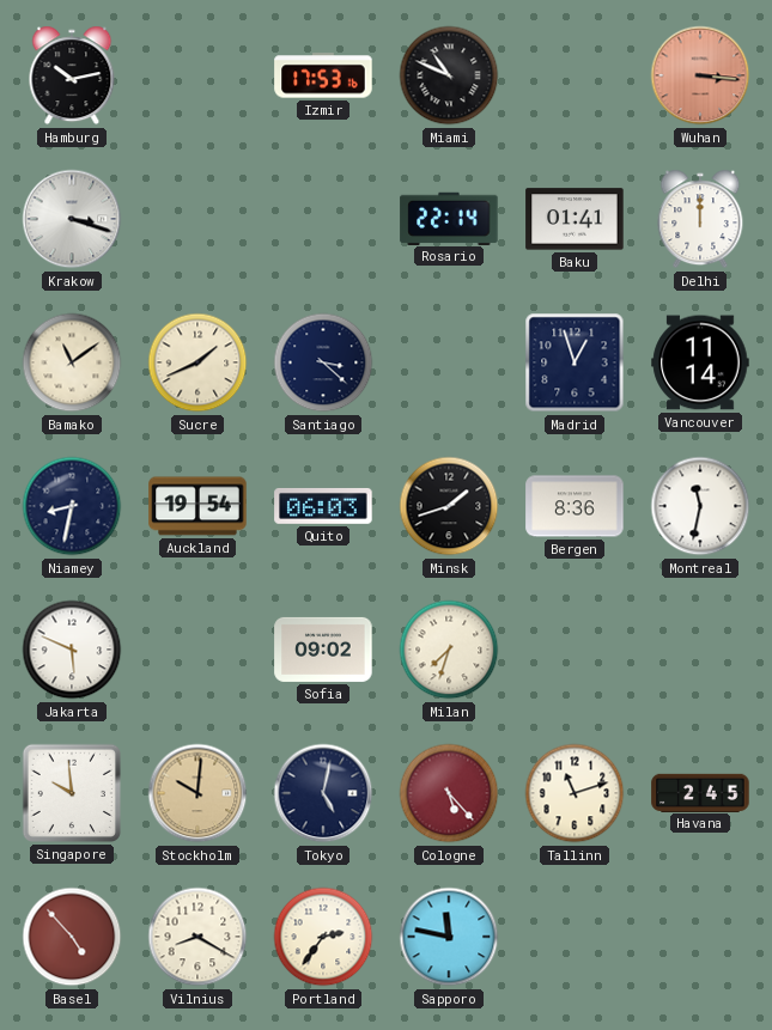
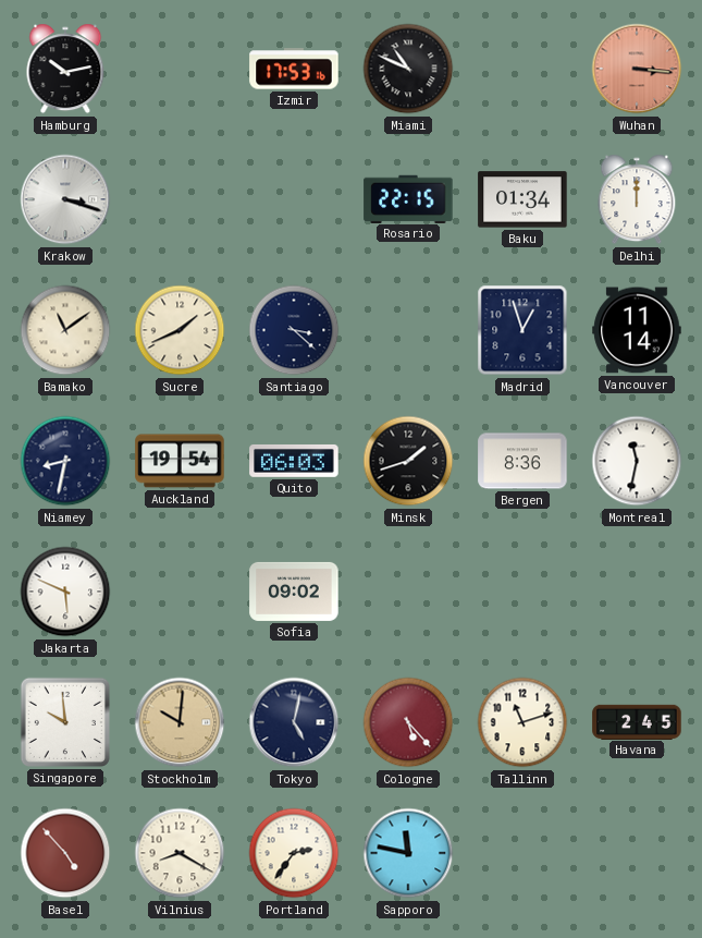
Rosario: 22:14 -> 22:15
Baku: 01:41 -> 01:34
Milan: 7:33 -> none
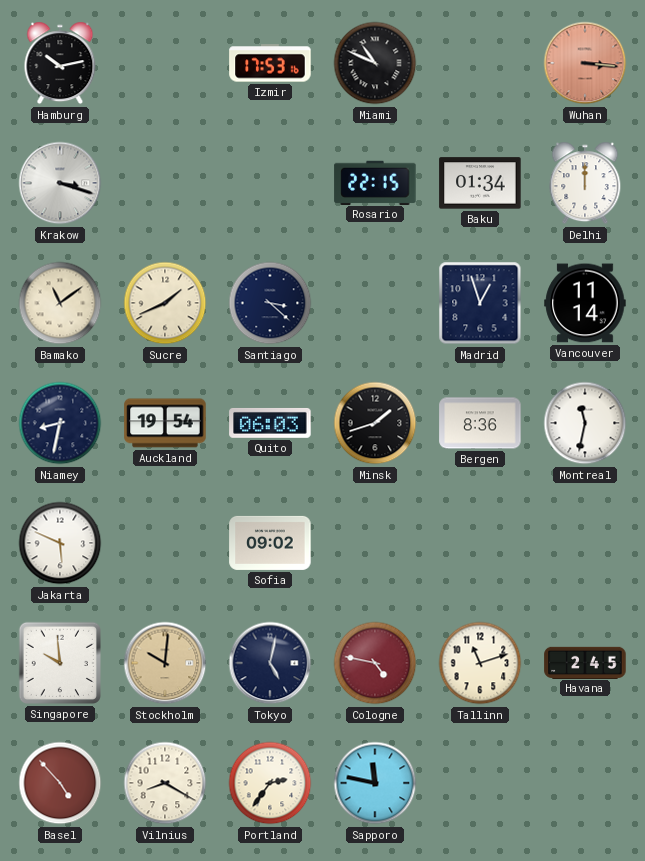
Cologne: 5:23 -> 4:47
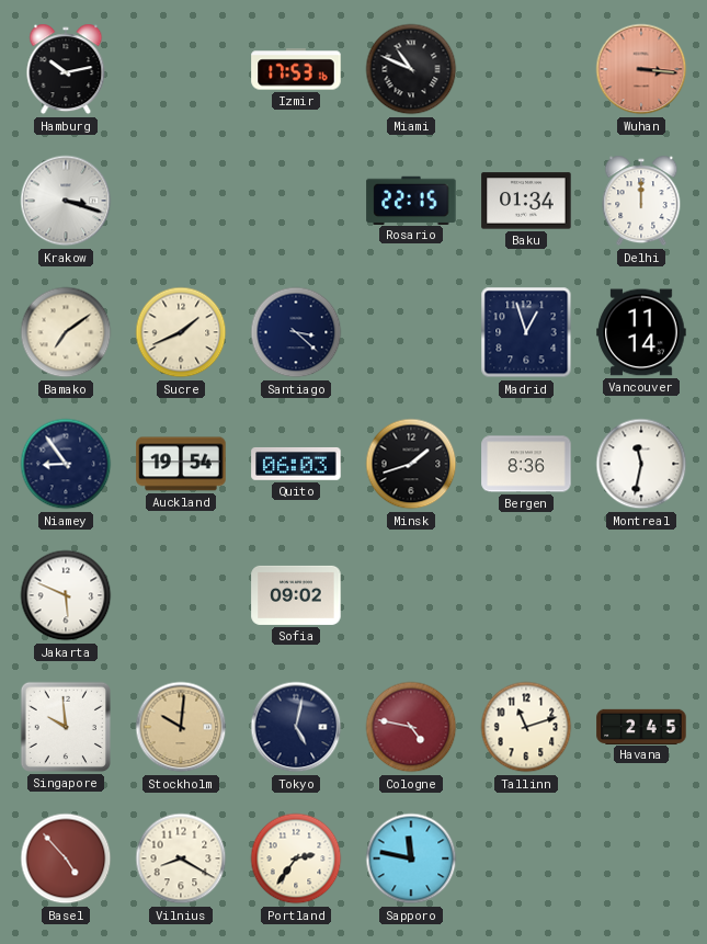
Bamako: 11:09 -> 7:09
Niamey: 8:32 -> 8:54
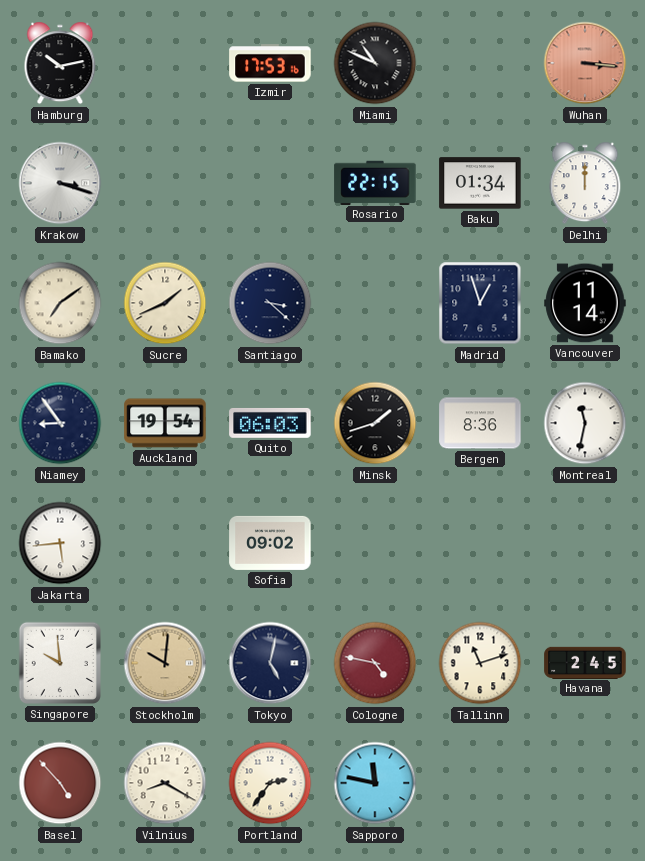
Jakarta: 5:49 -> 5:44
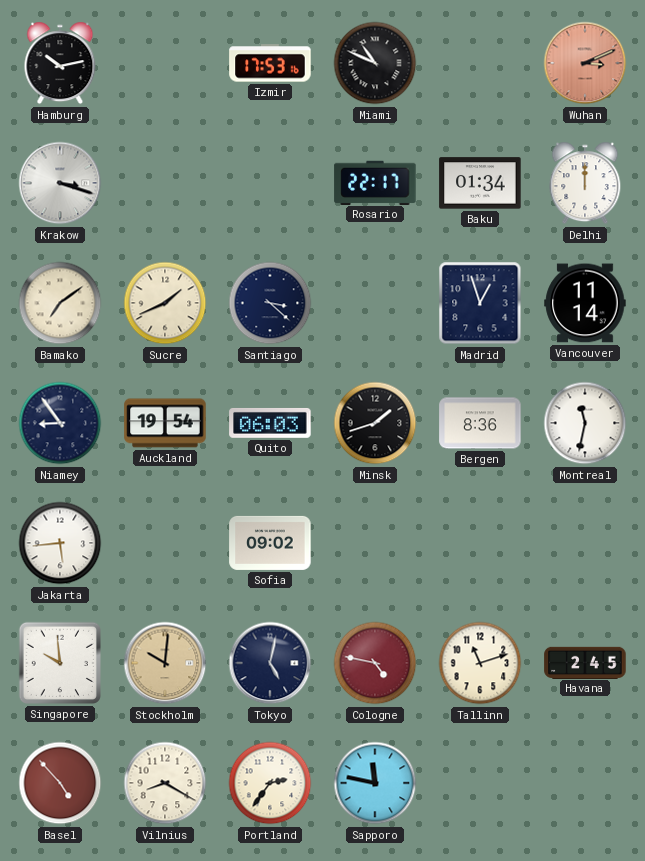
Wuhan: 3:16 -> 3:11
Rosario: 22:15 -> 22:17
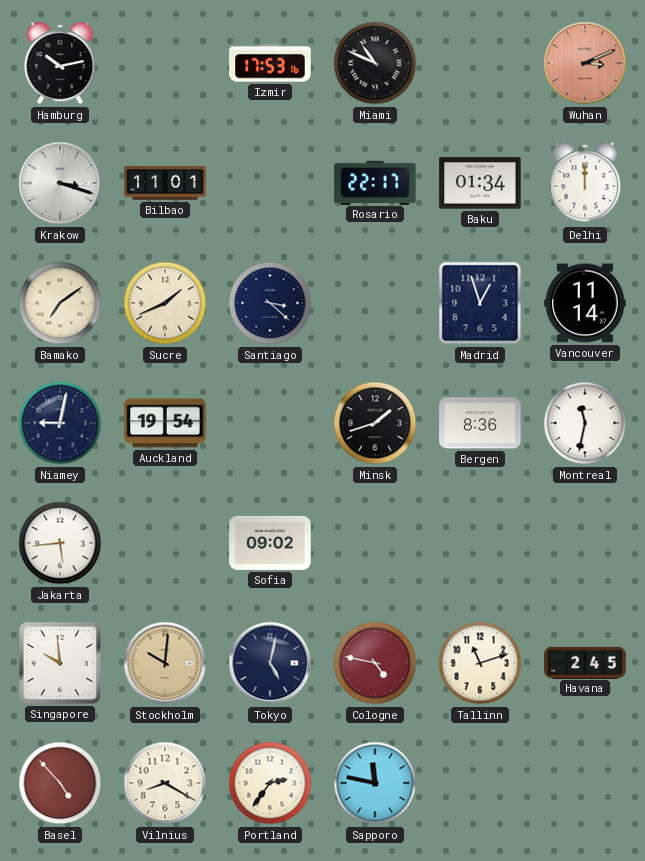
Bilbao: none -> 11:01
Niamey: 8:54 -> 9:02
Quito: 06:03 -> none
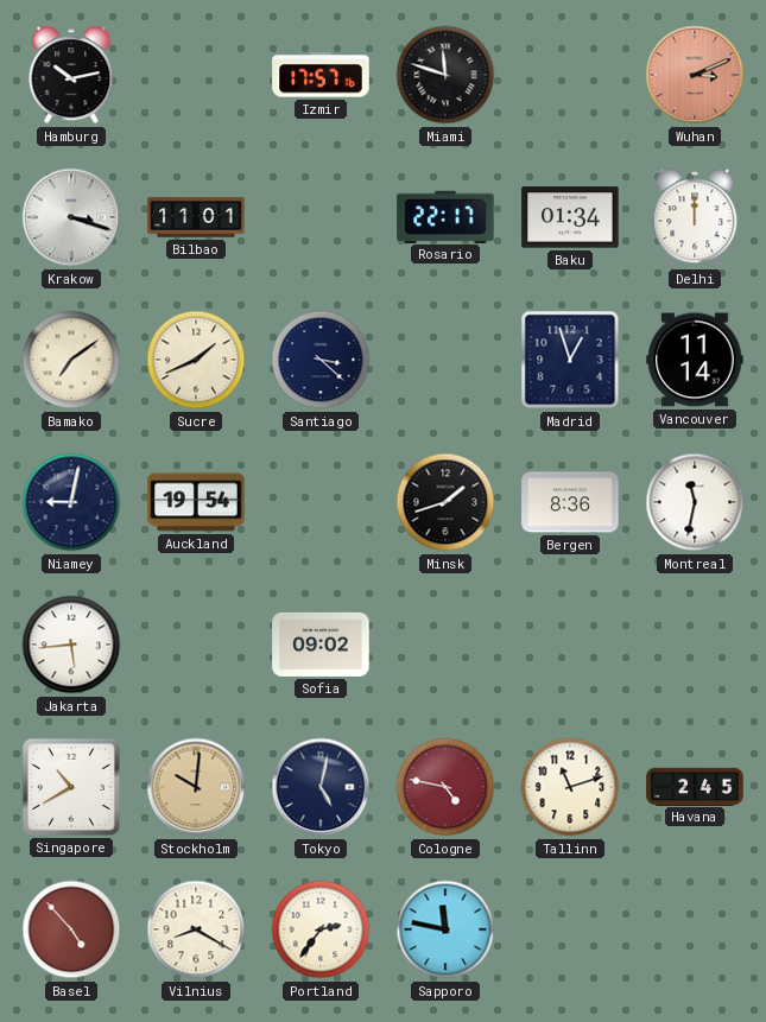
Izmir: 17:53 -> 17:57
Miami: 10:49 -> 11:48
Singapore: 9:59 -> 10:40
